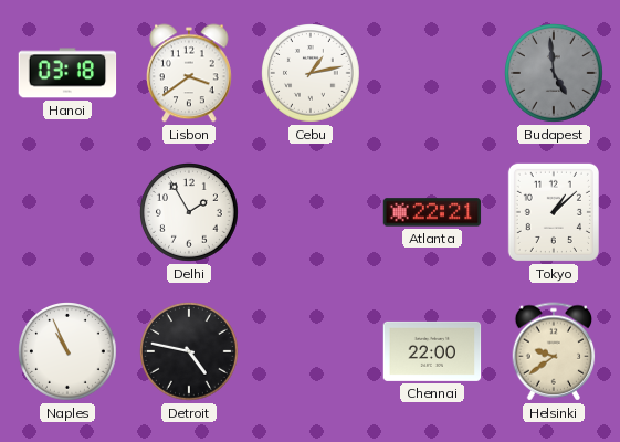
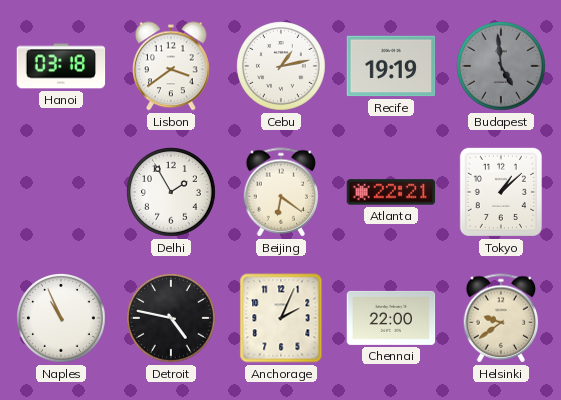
Recife: none -> 19:19
Beijing: none -> 6:21
Anchorage: none -> 2:04
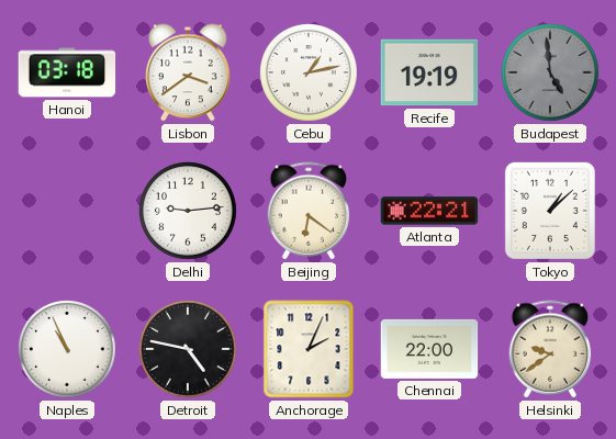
Delhi: 1:55 -> 9:14
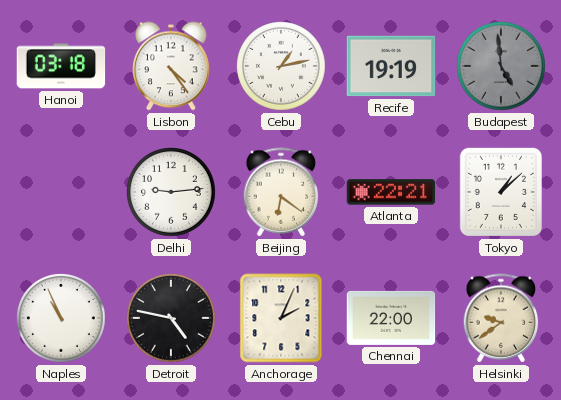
Lisbon: 3:39 -> 4:24
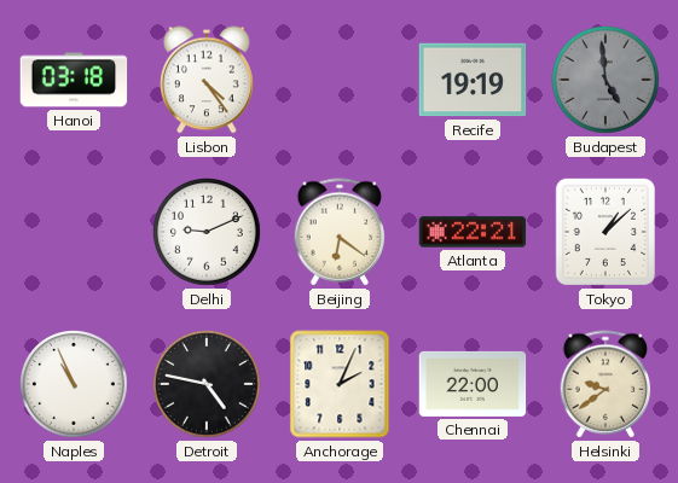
Cebu: 1:13 -> none
Delhi: 9:14 -> 9:11
